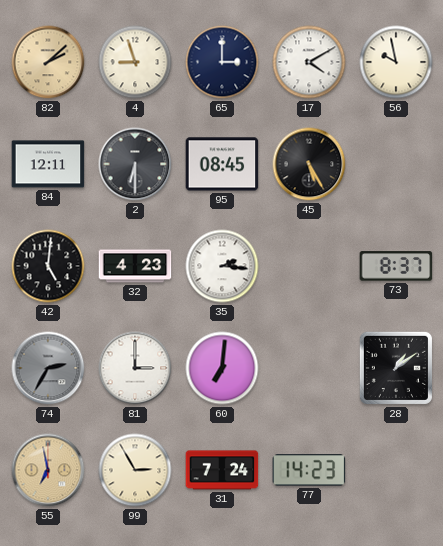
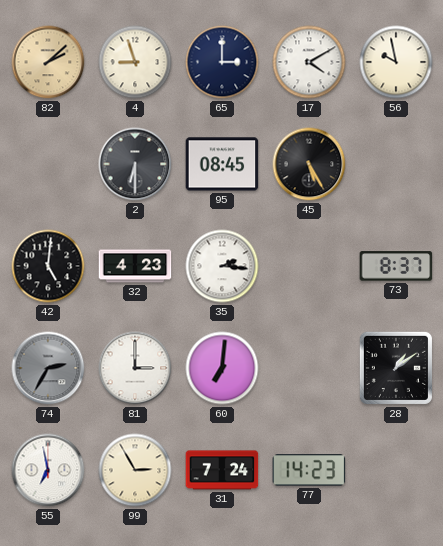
84: 12:11 -> none
55 dial: champagne -> white
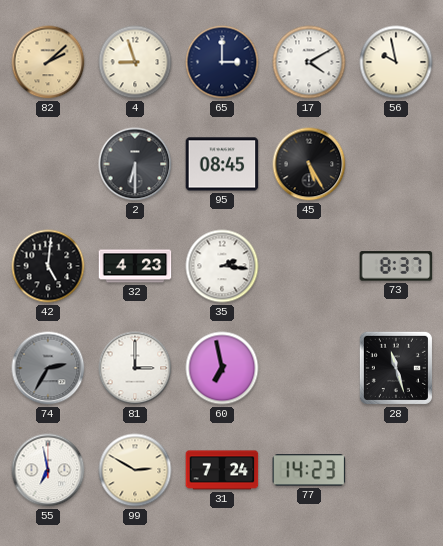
60: 7:01 -> 6:58
28: 1:09 -> 11:27
99: 2:55 -> 2:50
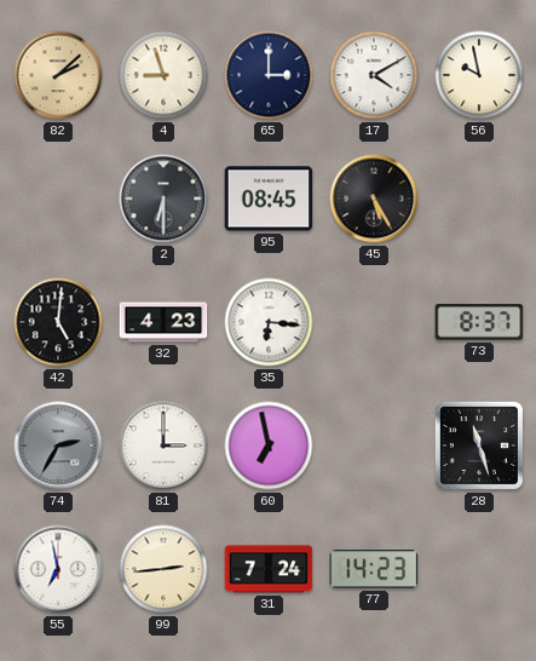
35: 2:16 -> 6:16
99: 2:50 -> 2:44
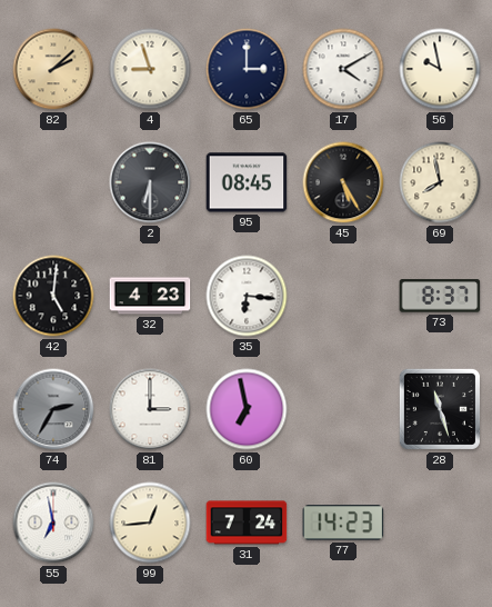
69: none -> 7:58
99: 2:44 -> 12:44
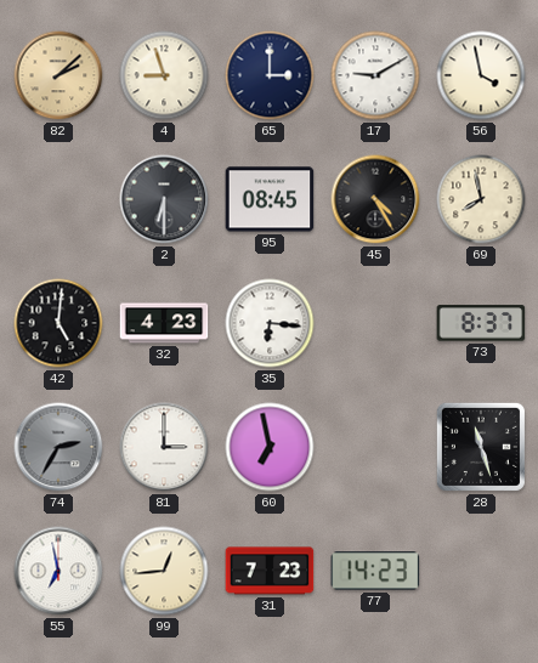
17: 4:10 -> 9:10
56: 9:58 -> 3:58
45: 5:25 -> 4:25
31: 7:24 -> 7:23
